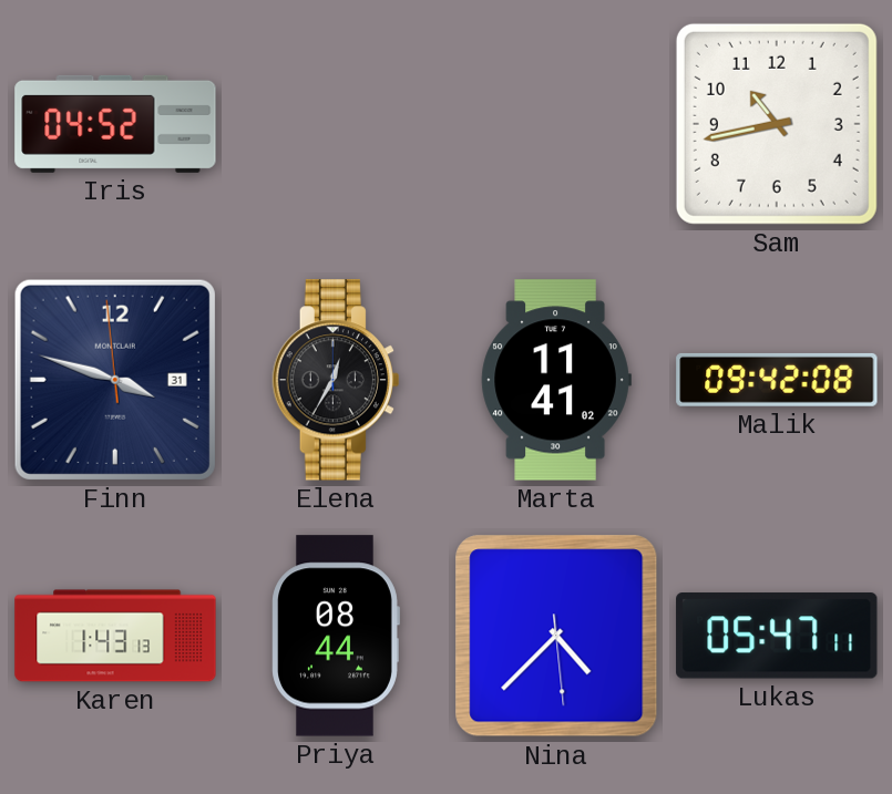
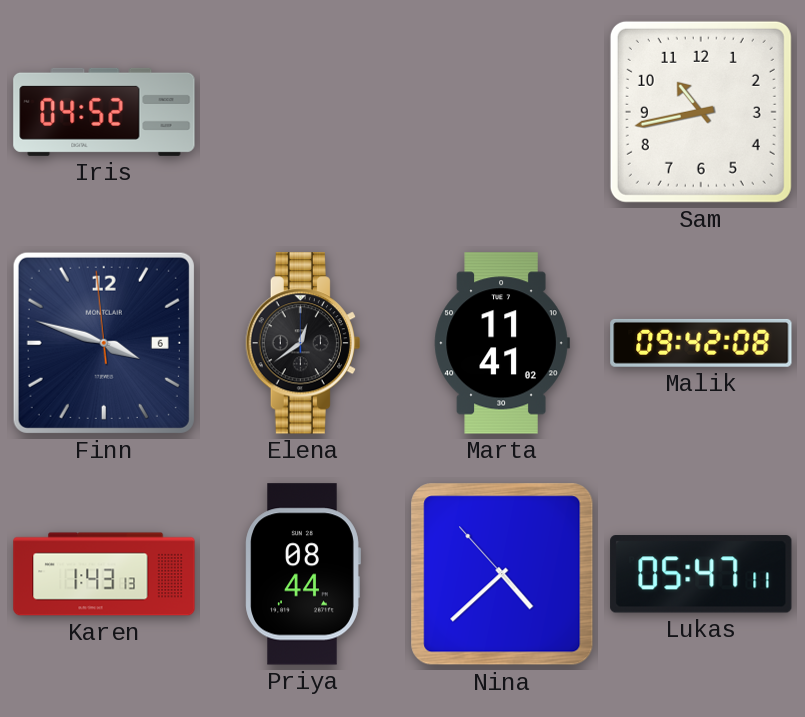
Finn date: 31 -> 6
Elena: 12:35 -> 12:39
Nina: 4:37:29 -> 4:37:53
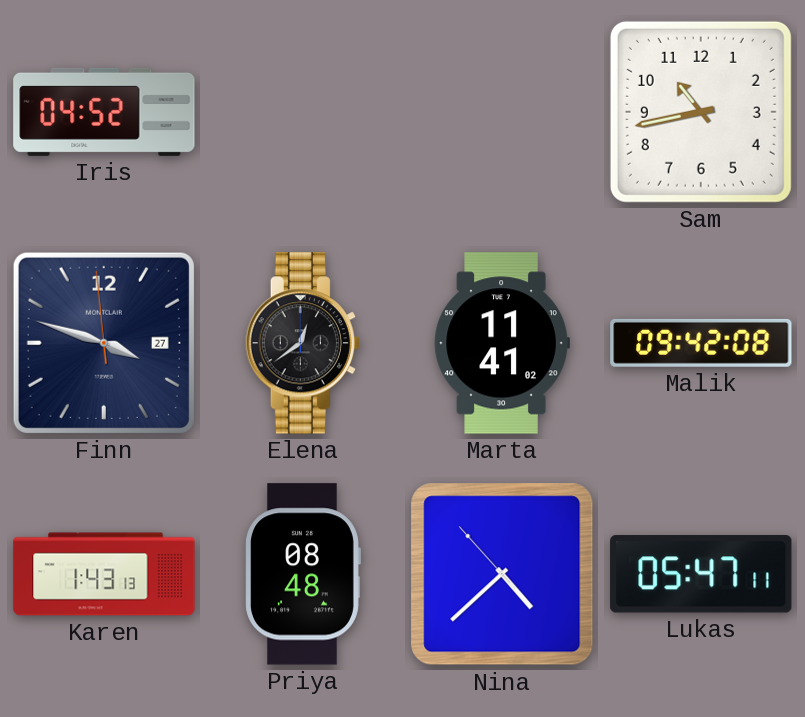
Finn date: 6 -> 27
Priya: 08:44 -> 08:48
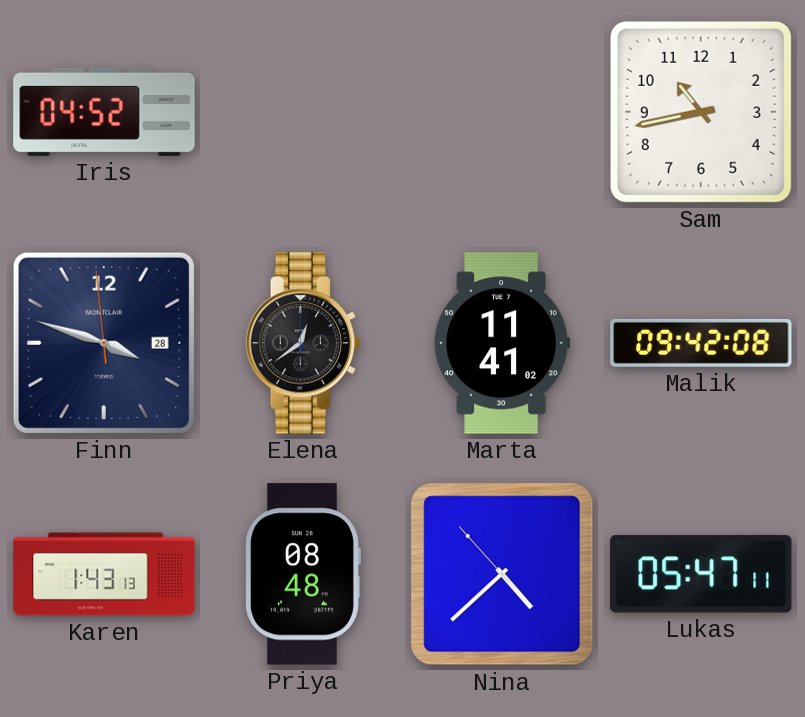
Finn date: 27 -> 28
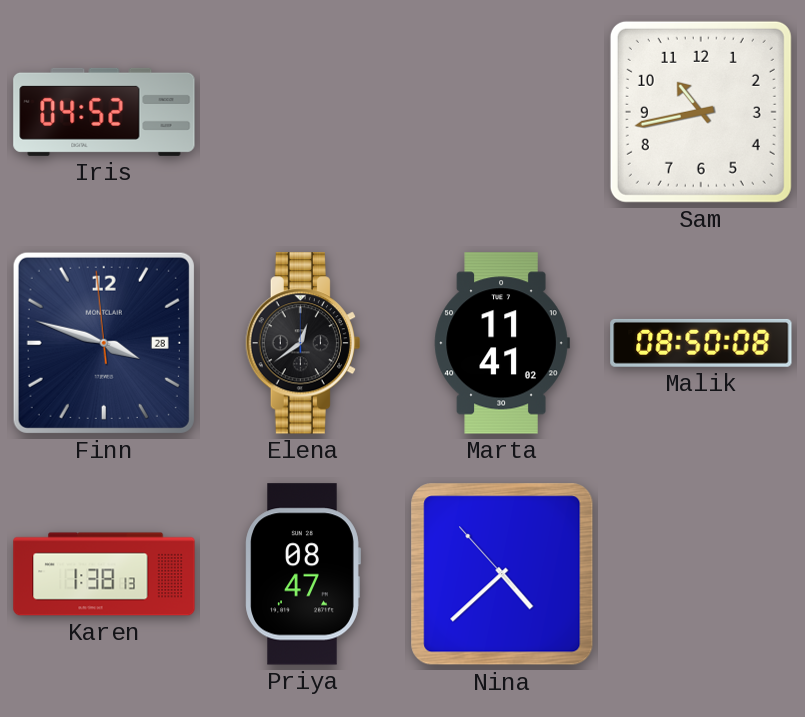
Malik: 09:42 -> 08:50
Karen: 1:43 -> 1:38
Priya: 08:48 -> 08:47
Lukas: 05:47 -> none
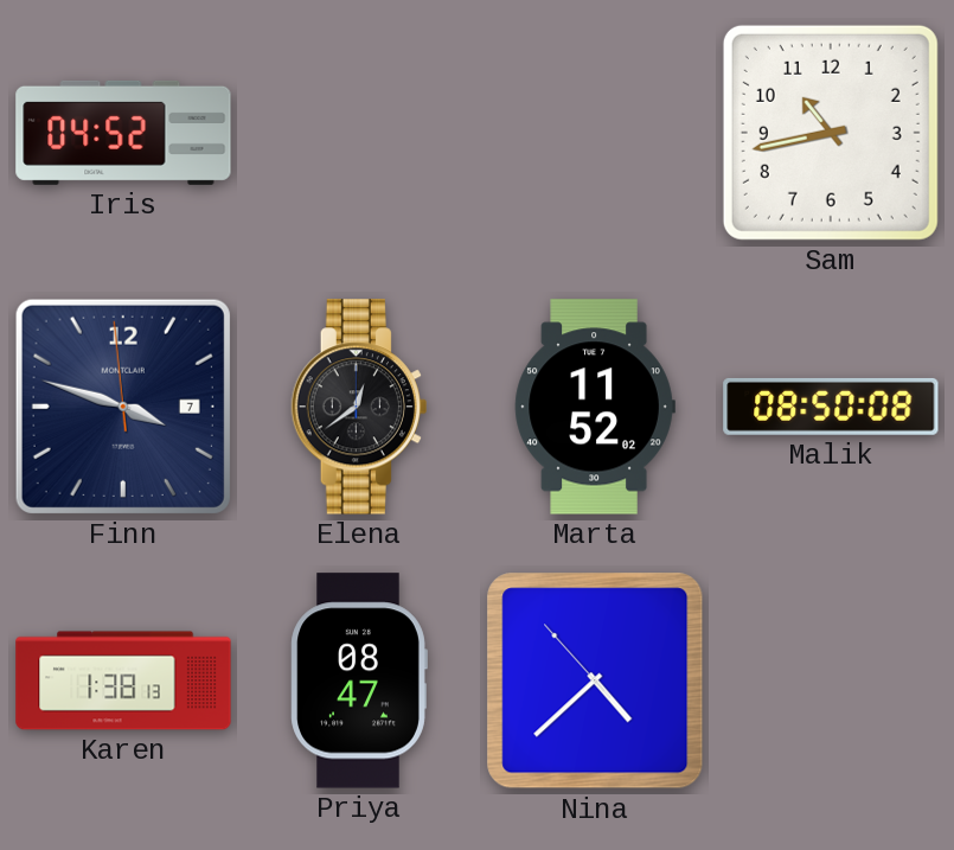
Finn date: 28 -> 7
Marta: 11:41 -> 11:52
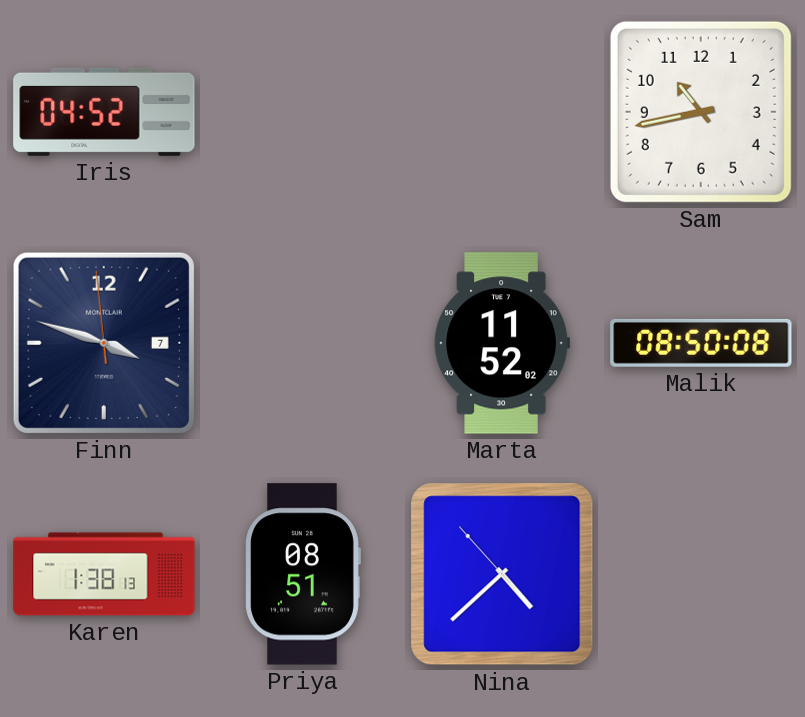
Elena: 12:39 -> none
Priya: 08:47 -> 08:51
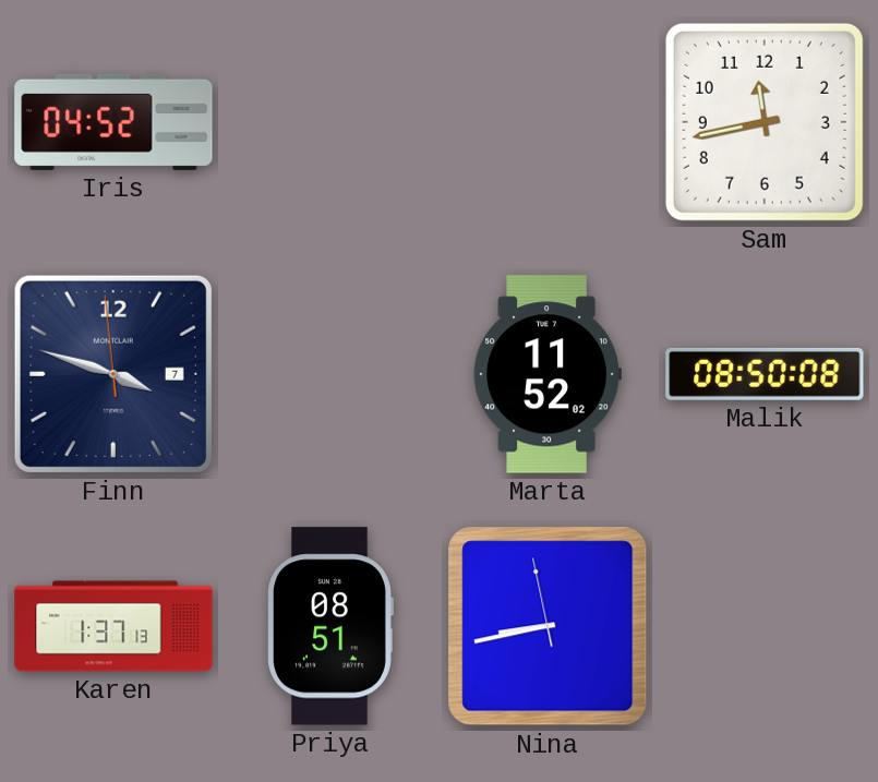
Sam: 10:43 -> 11:43
Karen: 1:38 -> 1:37
Nina: 4:37 -> 8:42
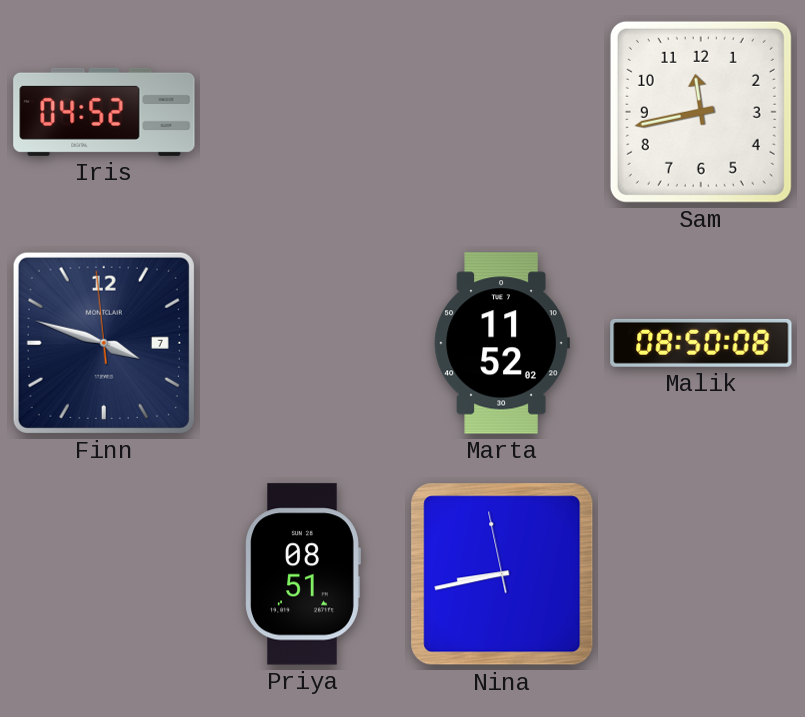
Karen: 1:37 -> none
